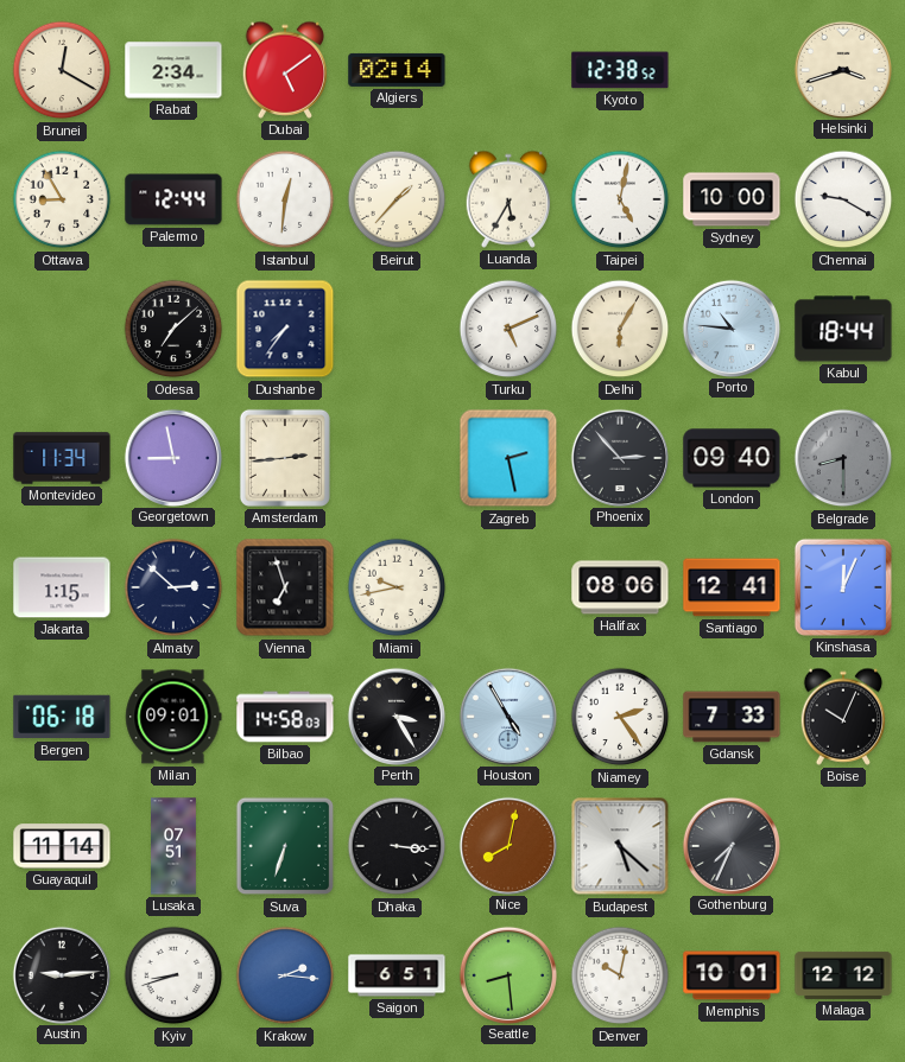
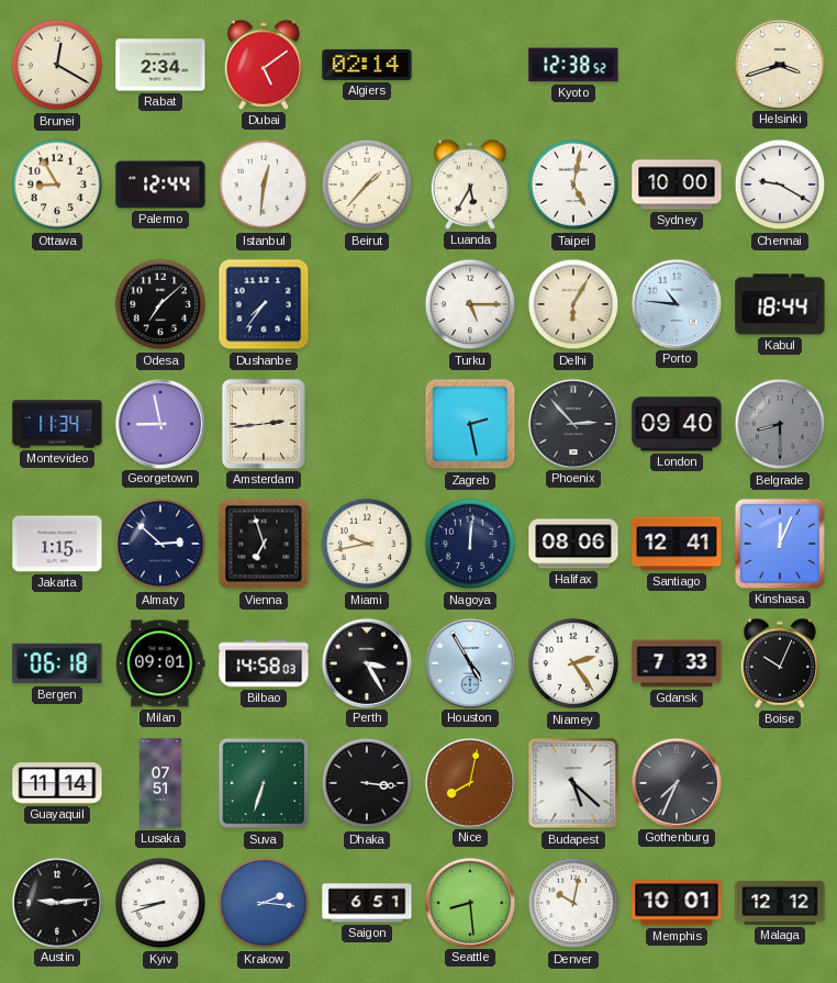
Turku: 5:11 -> 5:15
Nagoya: none -> 12:01
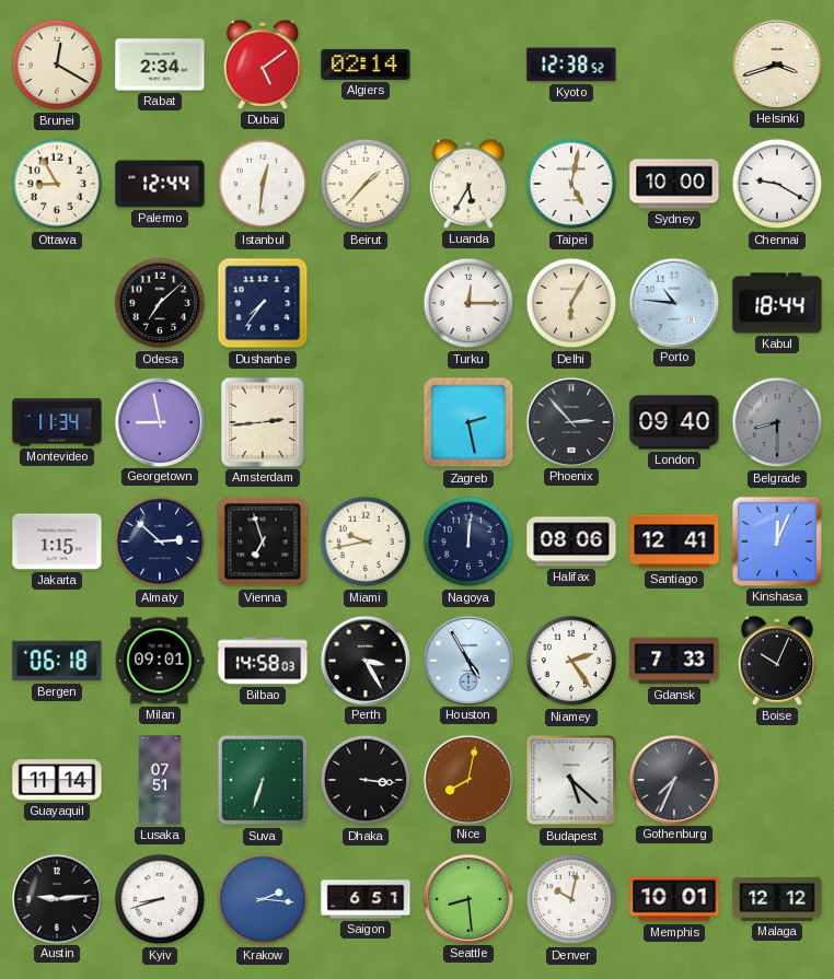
Turku: 5:15 -> 12:15
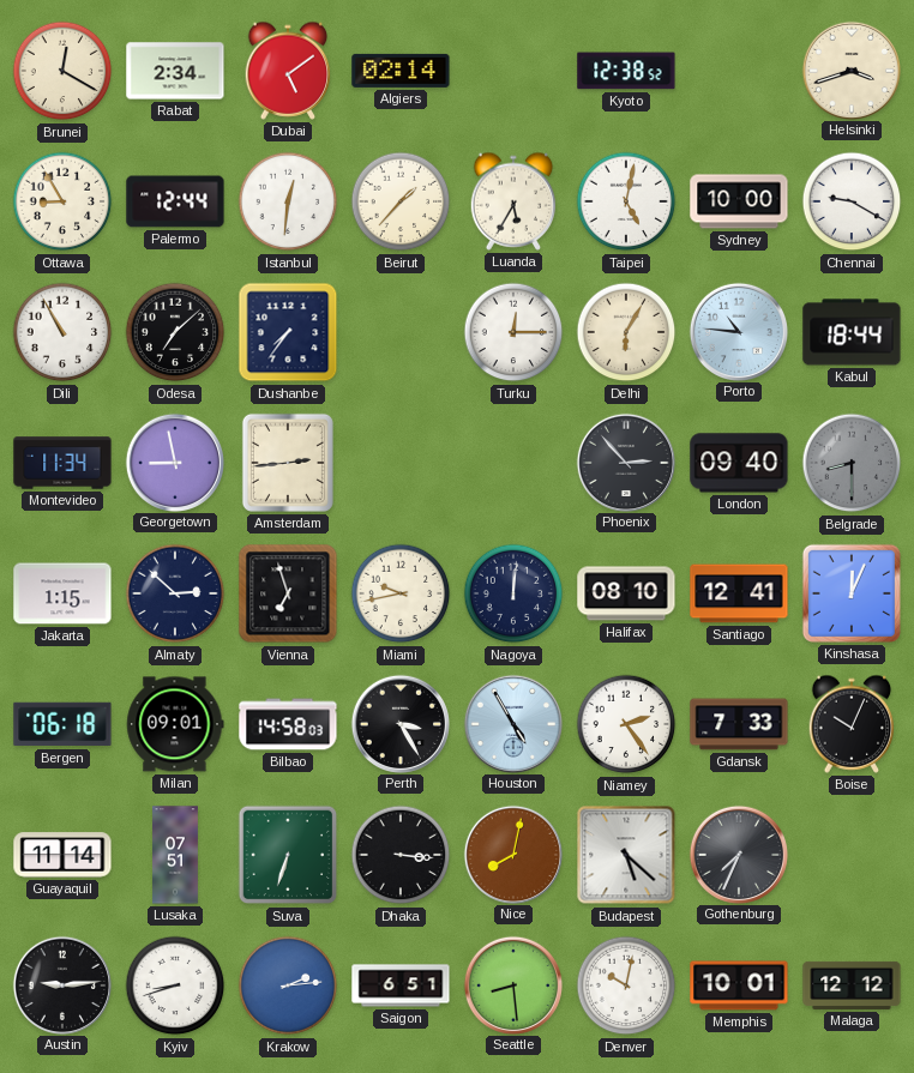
Dili: none -> 10:55
Zagreb: 2:28 -> none
Halifax: 08:06 -> 08:10
Krakow: 2:16 -> 2:14
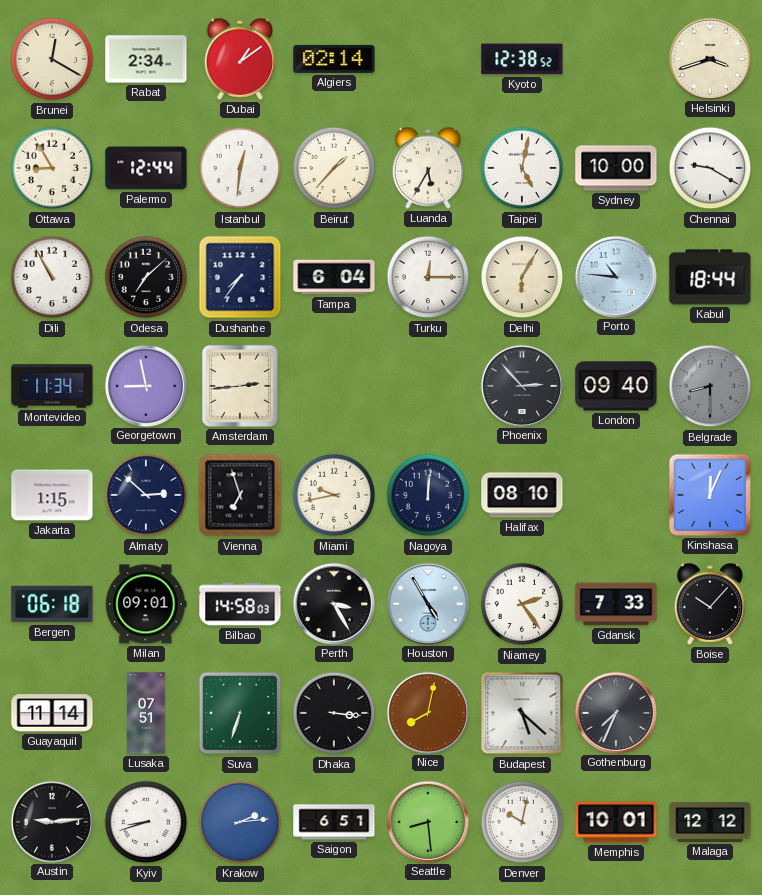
Dubai: 5:09 -> 1:09
Tampa: none -> 6:04
Santiago: 12:41 -> none
Boise: 10:04 -> 10:07
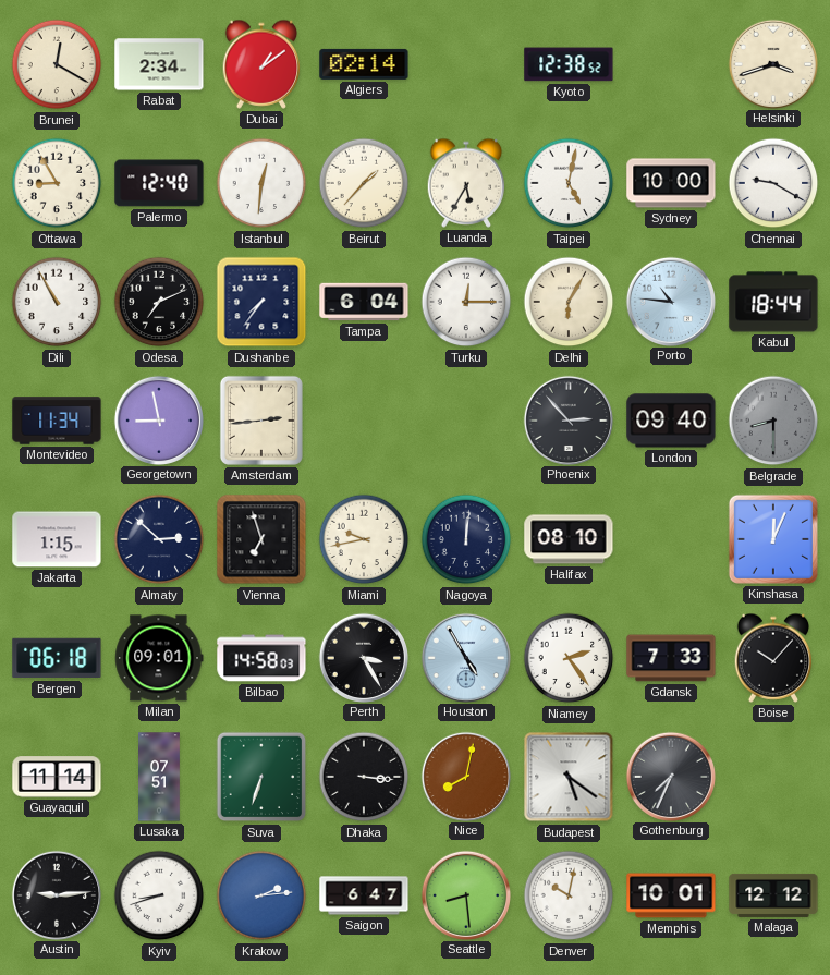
Palermo: 12:44 -> 12:40
Odesa: 7:08 -> 7:11
Budapest: 5:22 -> 5:21
Saigon: 6:51 -> 6:47
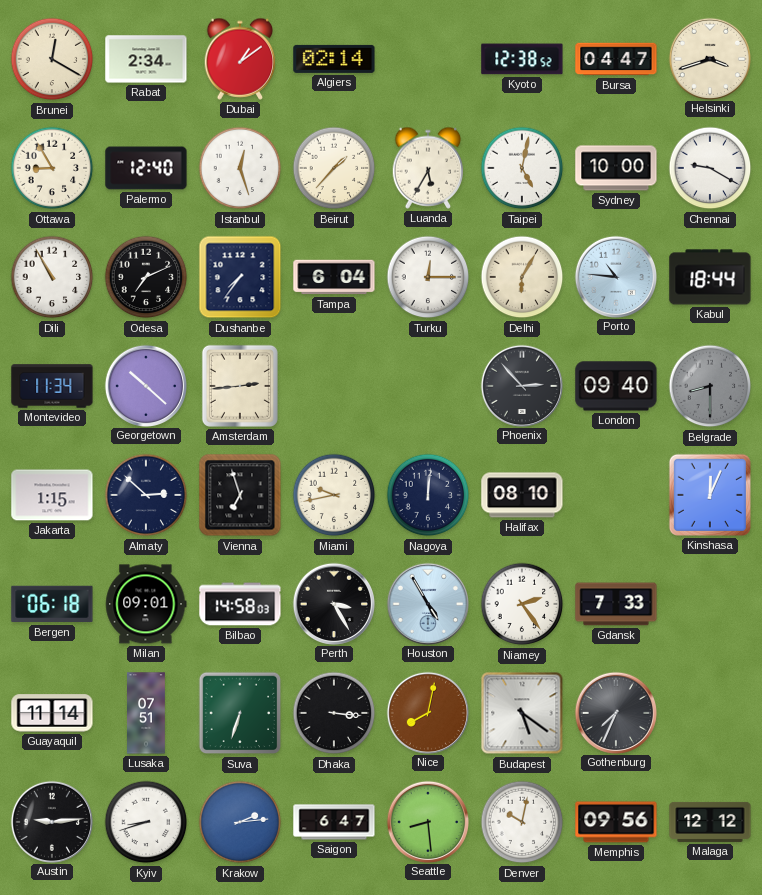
Bursa: none -> 04:47
Istanbul: 12:31 -> 12:27
Georgetown: 8:58 -> 10:22
Boise: 10:07 -> none
Memphis: 10:01 -> 09:56
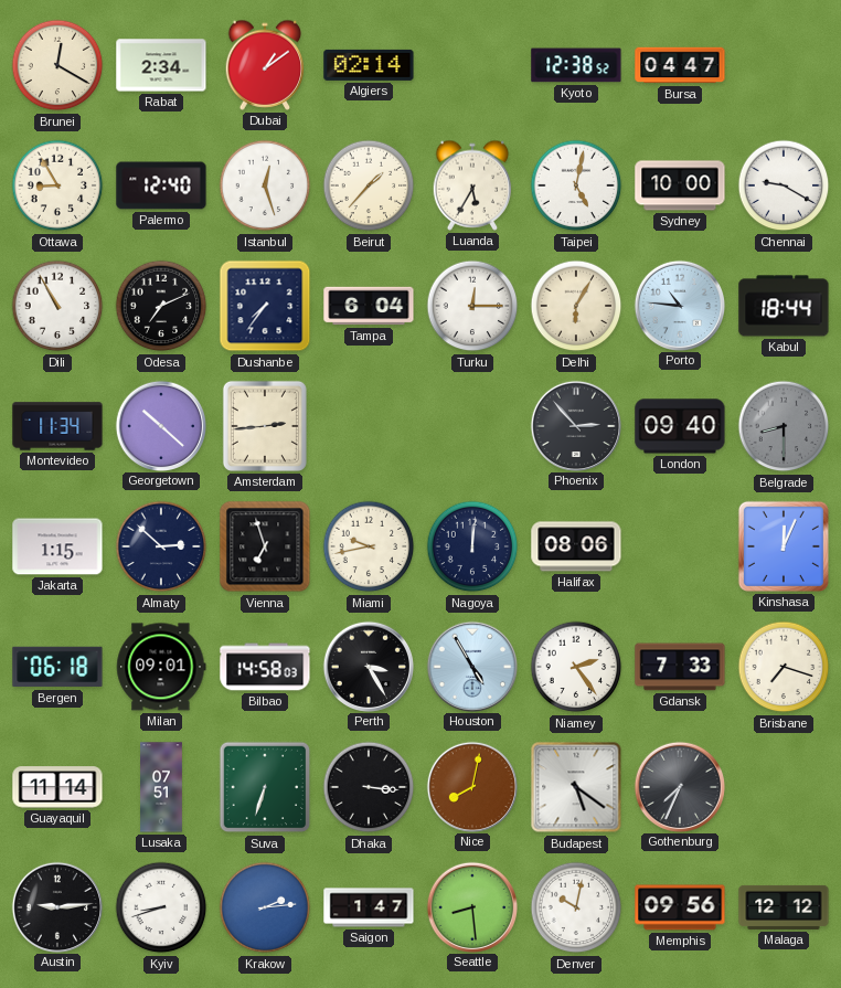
Helsinki: 3:42 -> none
Halifax: 08:10 -> 08:06
Brisbane: none -> 7:18
Saigon: 6:47 -> 1:47
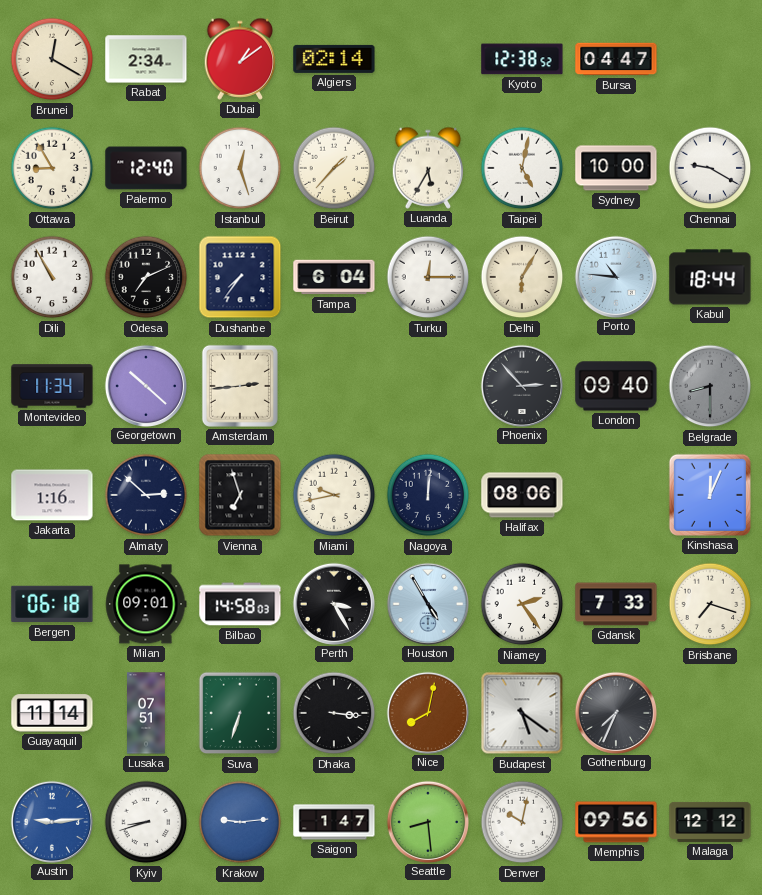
Jakarta: 1:15 -> 1:16
Austin dial: black -> blue
Krakow: 2:14 -> 9:14
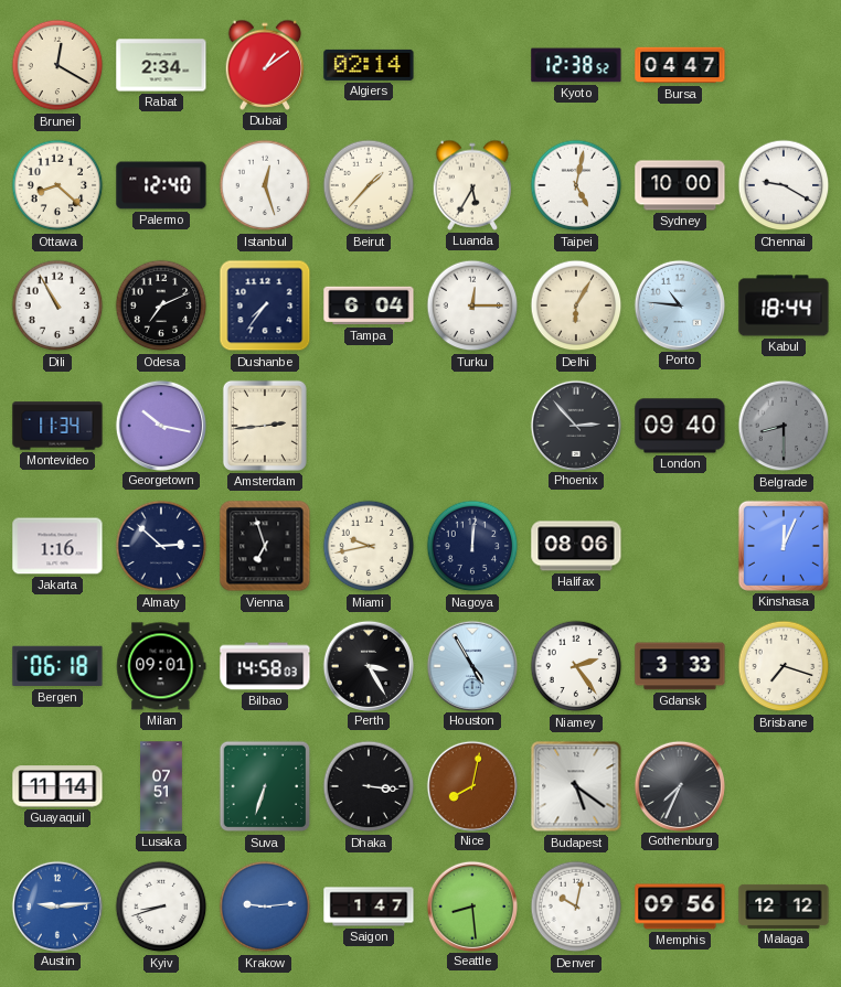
Ottawa: 8:55 -> 8:22
Georgetown: 10:22 -> 10:17
Gdansk: 7:33 -> 3:33
